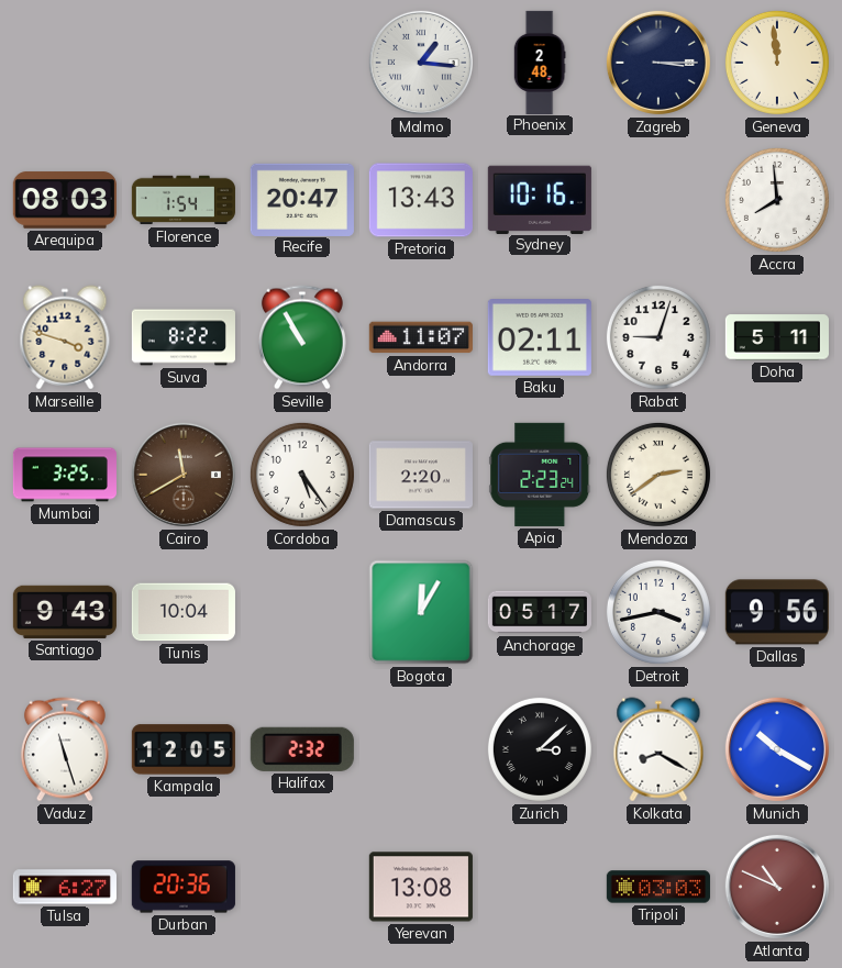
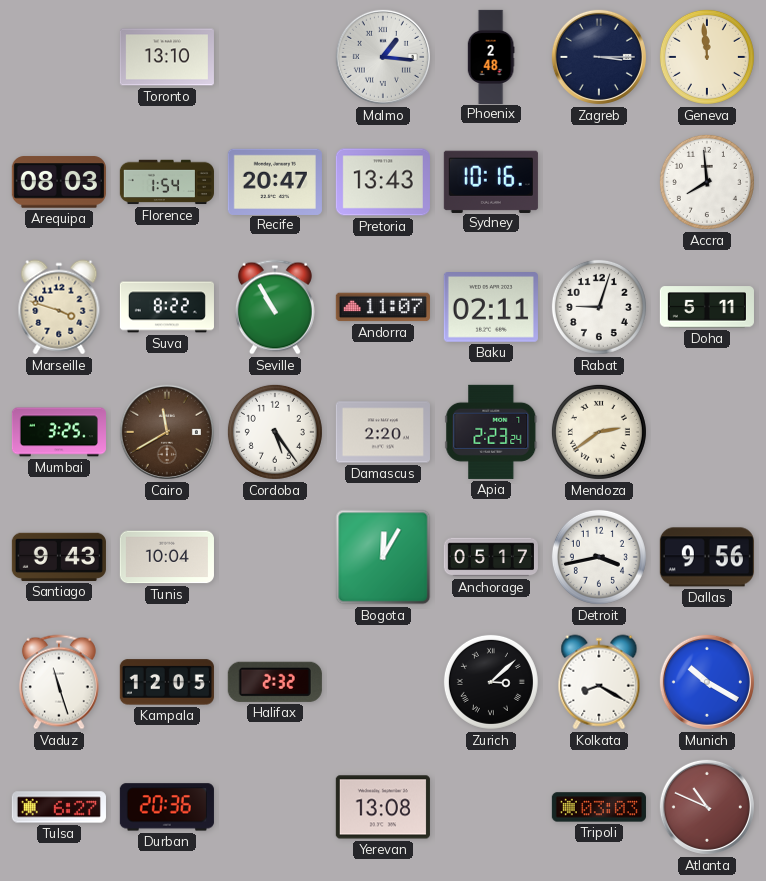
Toronto: none -> 13:10
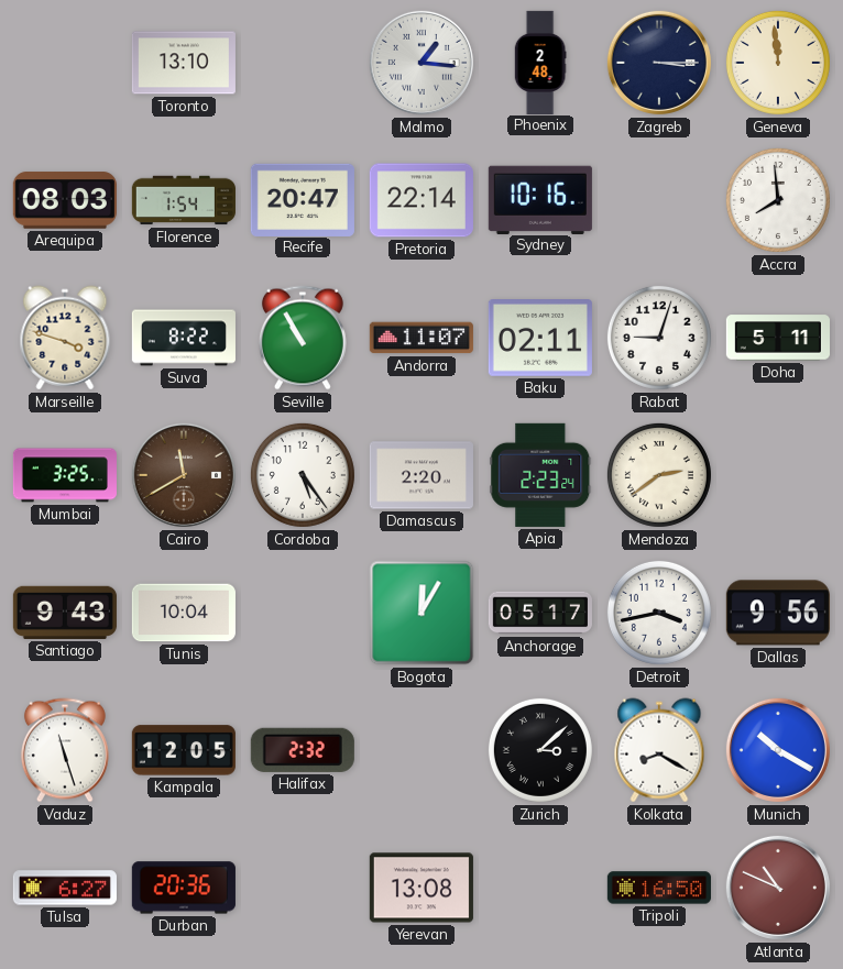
Pretoria: 13:43 -> 22:14
Tripoli: 03:03 -> 16:50
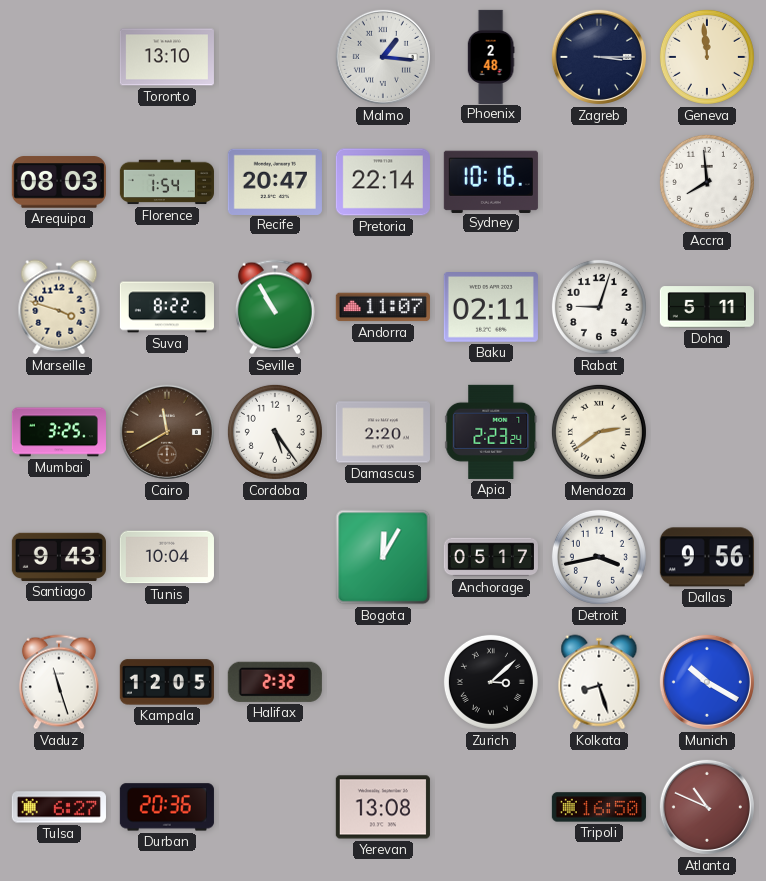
Kolkata: 8:20 -> 8:27
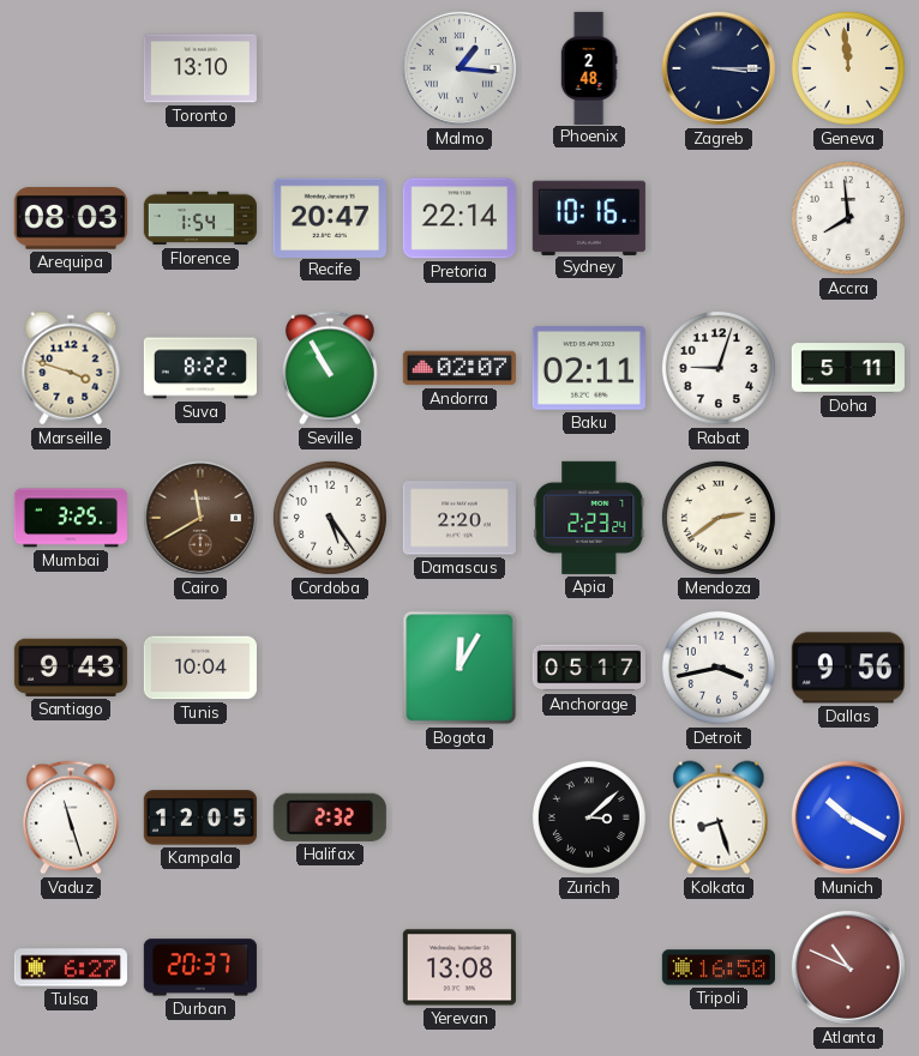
Andorra: 11:07 -> 02:07
Durban: 20:36 -> 20:37
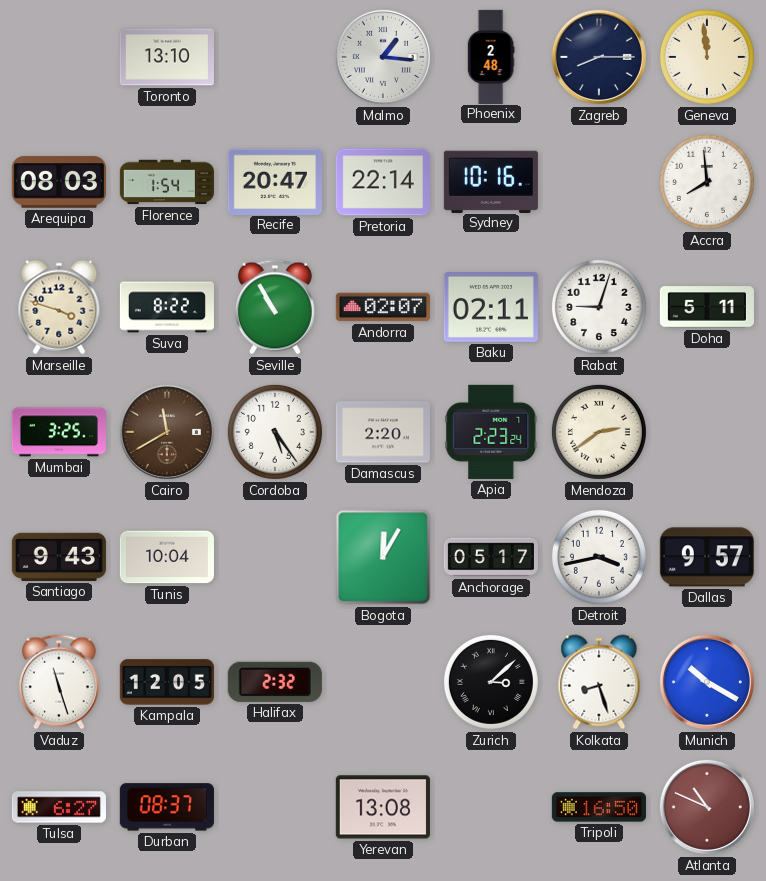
Zagreb: 3:15 -> 8:15
Dallas: 9:56 -> 9:57
Durban: 20:37 -> 08:37
